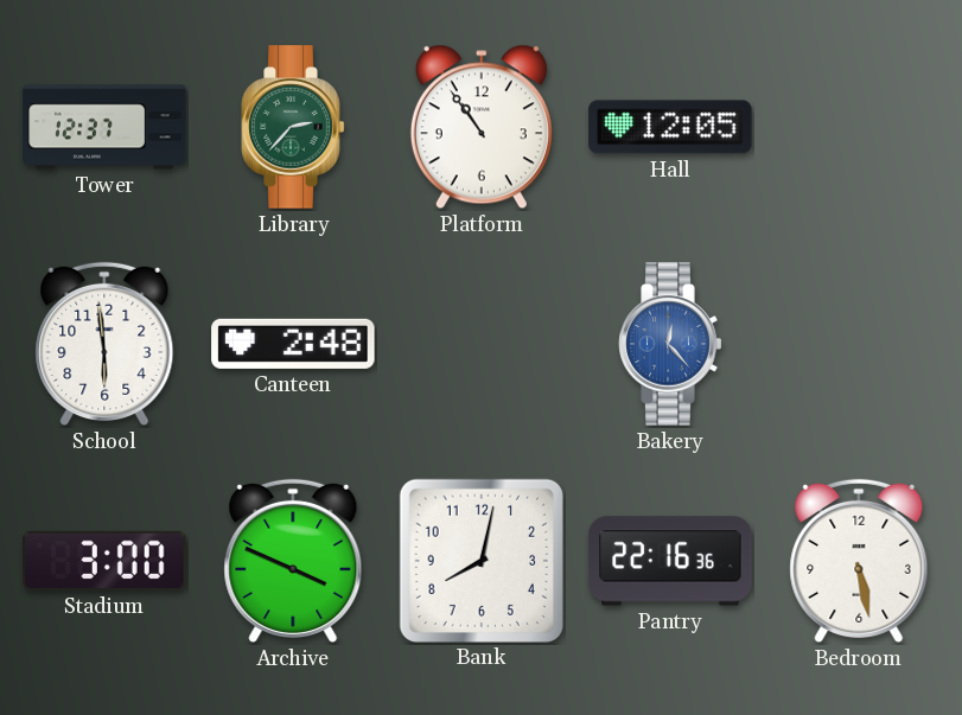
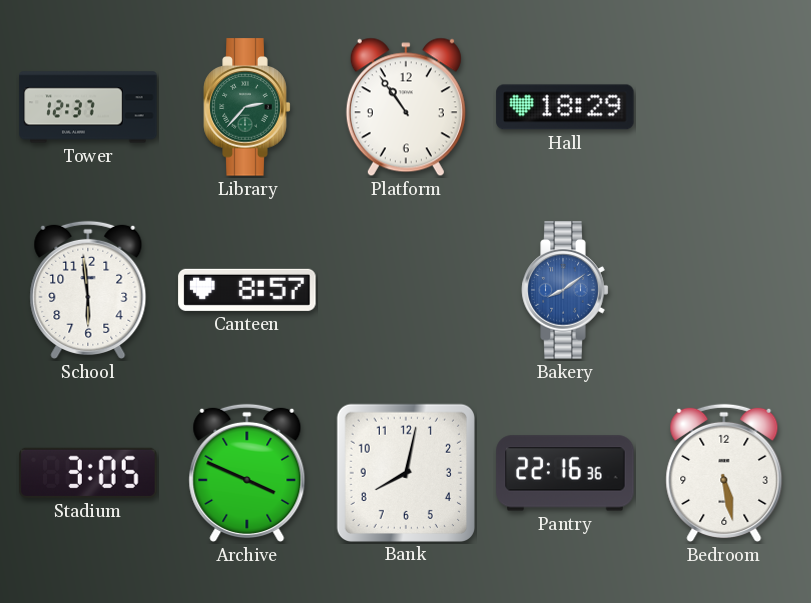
Hall: 12:05 -> 18:29
Canteen: 2:48 -> 8:57
Bakery: 12:23 -> 8:09
Stadium: 3:00 -> 3:05
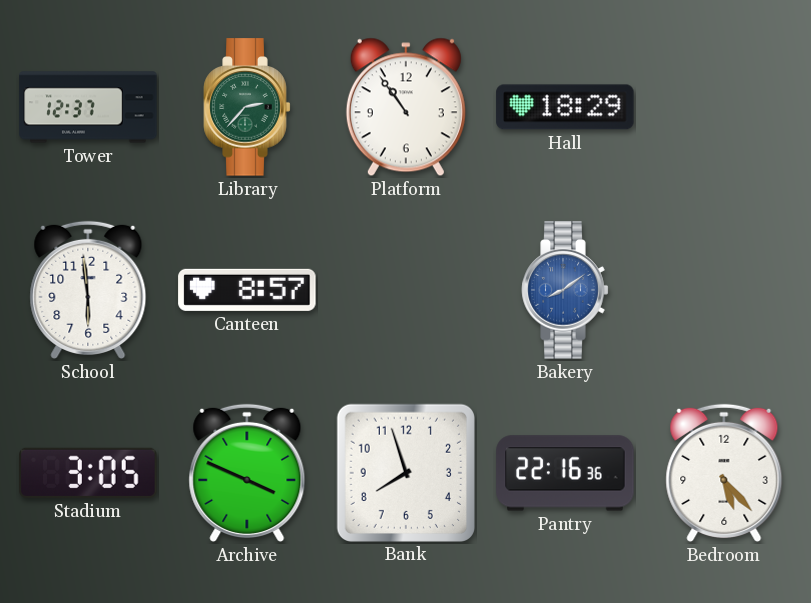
Bank: 8:02 -> 7:57
Bedroom: 5:28 -> 5:23
